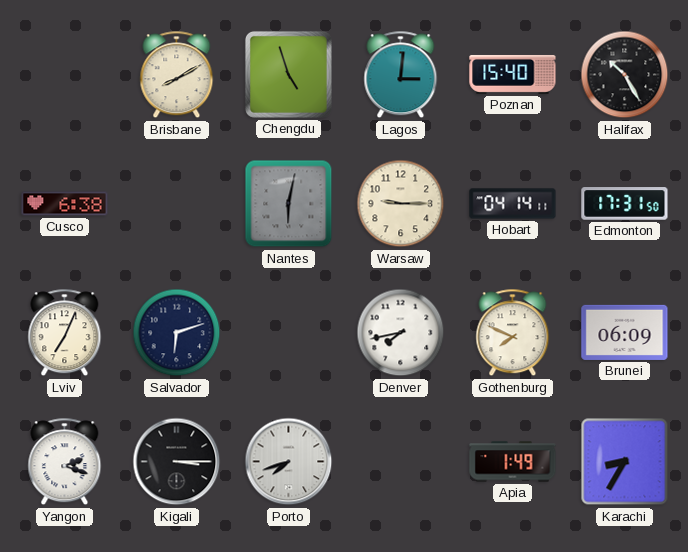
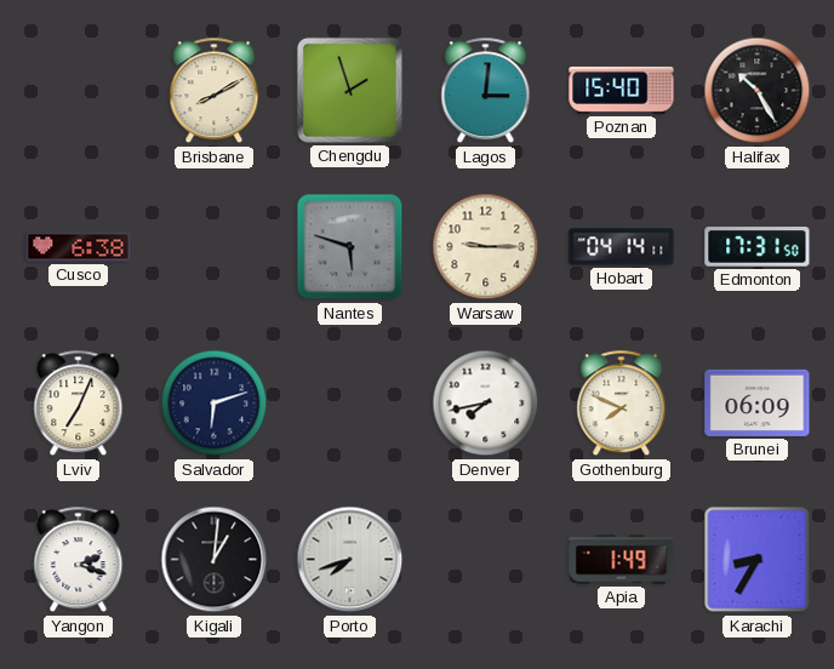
Chengdu: 4:57 -> 1:57
Nantes: 6:02 -> 5:48
Kigali: 3:15 -> 1:01
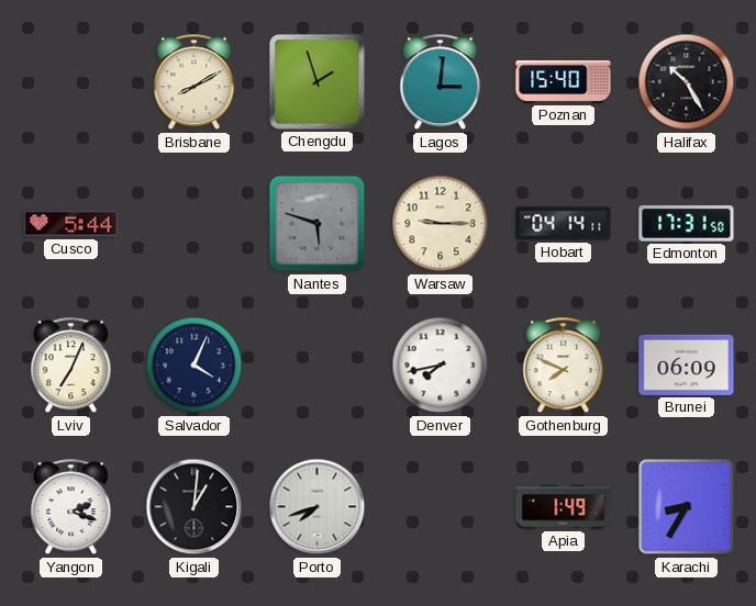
Cusco: 6:38 -> 5:44
Salvador: 6:12 -> 4:04
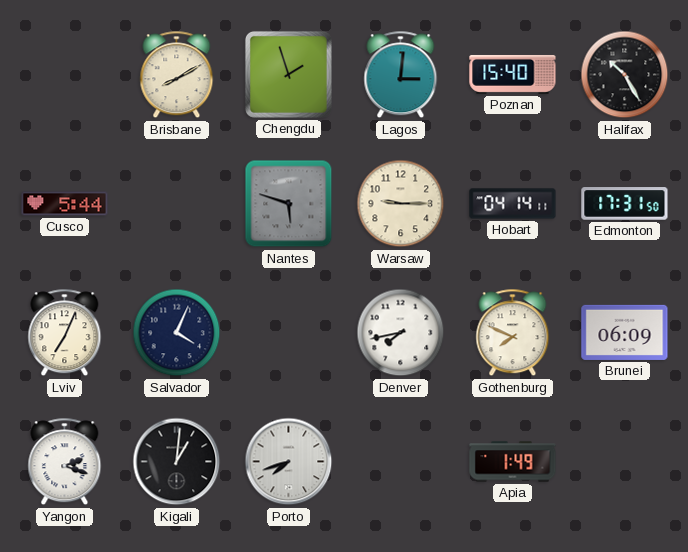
Karachi: 8:35 -> none
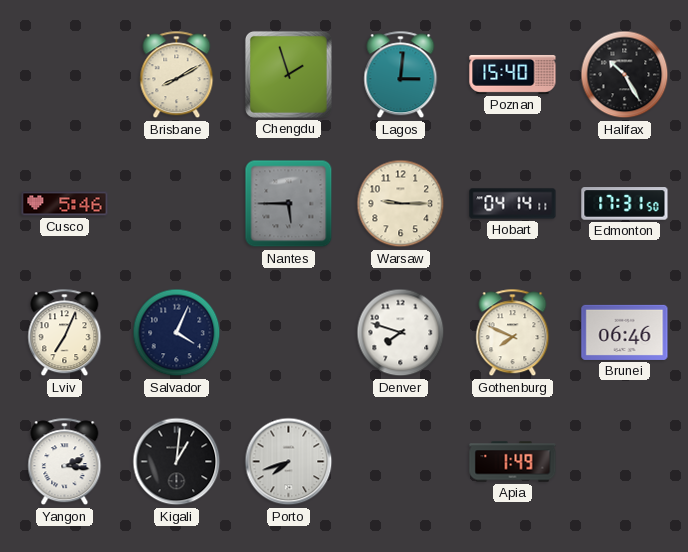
Cusco: 5:44 -> 5:46
Nantes: 5:48 -> 5:45
Denver: 7:43 -> 7:48
Brunei: 06:09 -> 06:46
Yangon: 2:18 -> 2:16
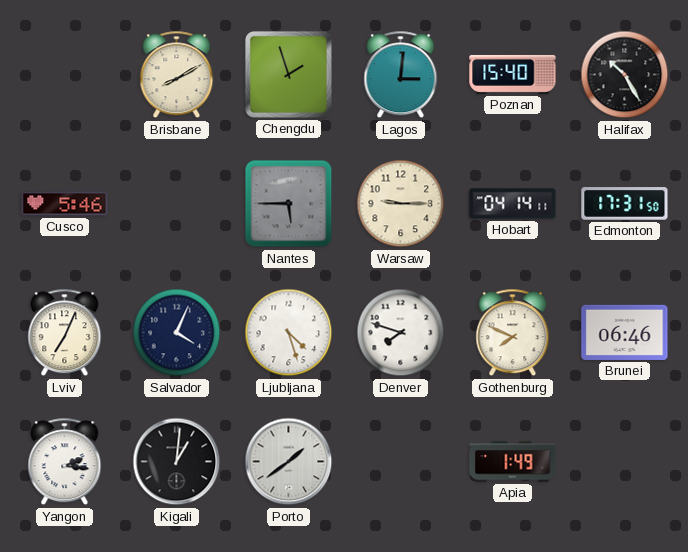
Ljubljana: none -> 4:27
Porto: 7:42 -> 1:39
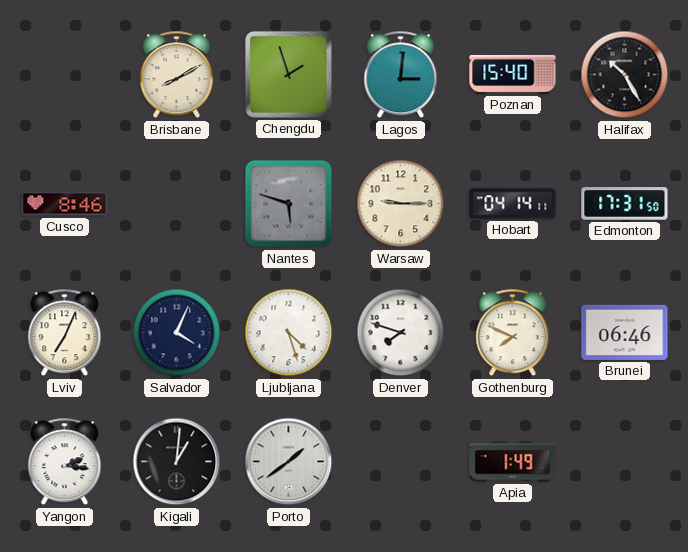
Cusco: 5:46 -> 8:46
Nantes: 5:45 -> 5:48
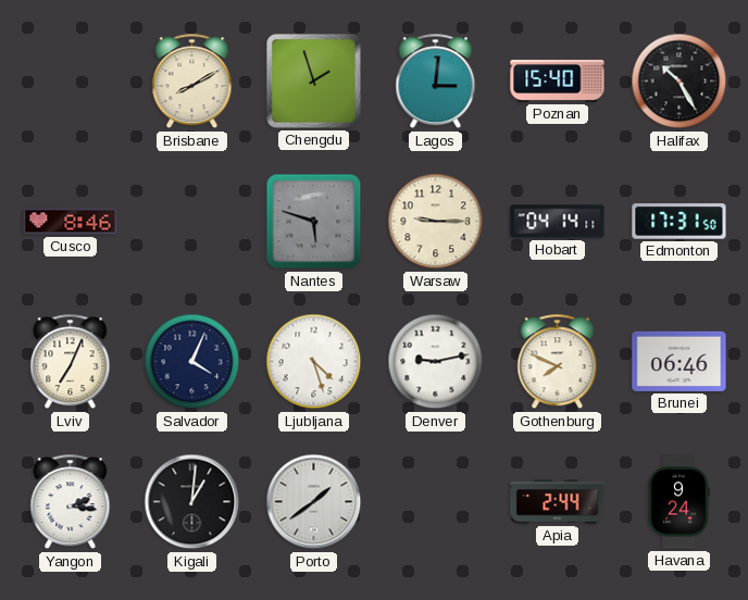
Denver: 7:48 -> 9:13
Apia: 1:49 -> 2:44
Havana: none -> 9:24
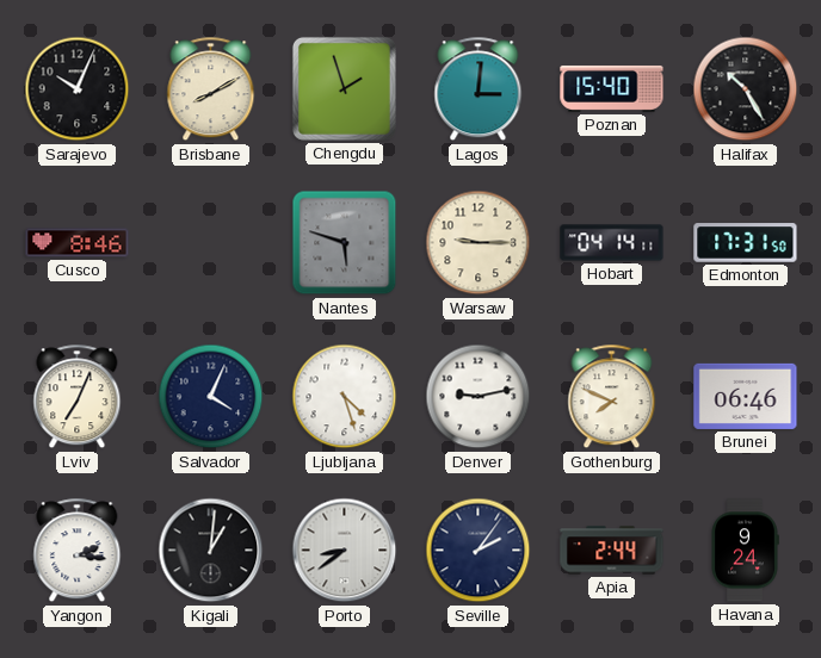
Sarajevo: none -> 10:04
Porto: 1:39 -> 8:39
Seville: none -> 2:06
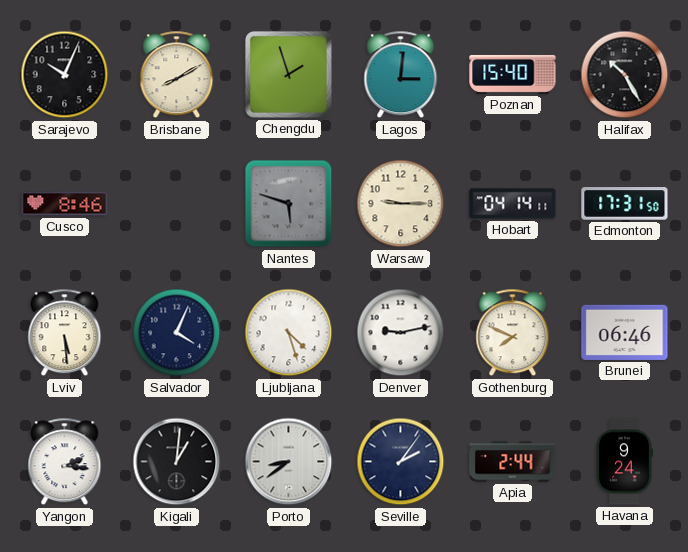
Lviv: 7:04 -> 5:29
